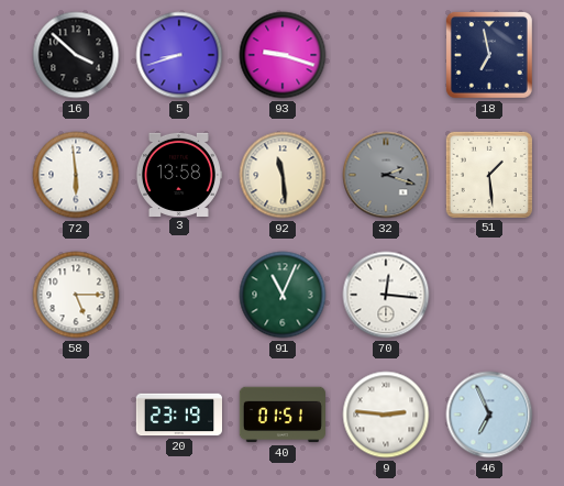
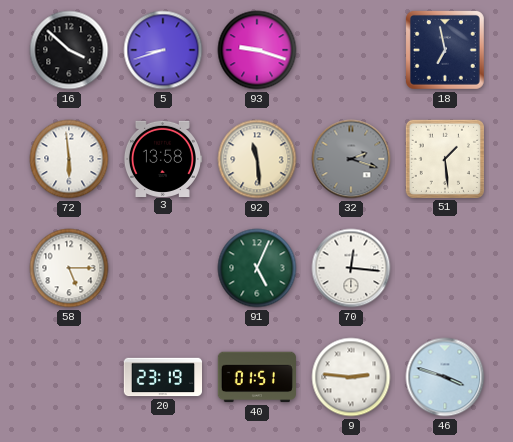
91: 11:04 -> 5:04
46: 6:56 -> 3:48
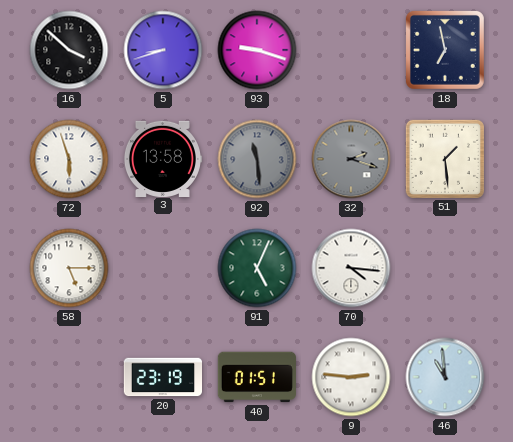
72: 5:59 -> 5:57
92 dial: cream -> grey
70: 12:16 -> 4:16
46: 3:48 -> 10:59
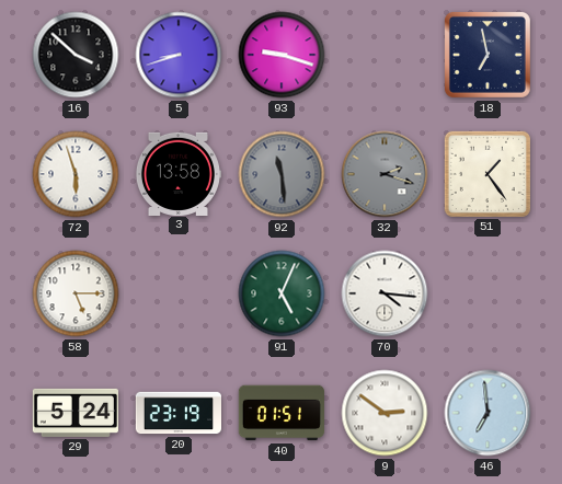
51: 1:29 -> 1:24
29: none -> 5:24
9: 2:46 -> 2:51
46: 10:59 -> 6:59
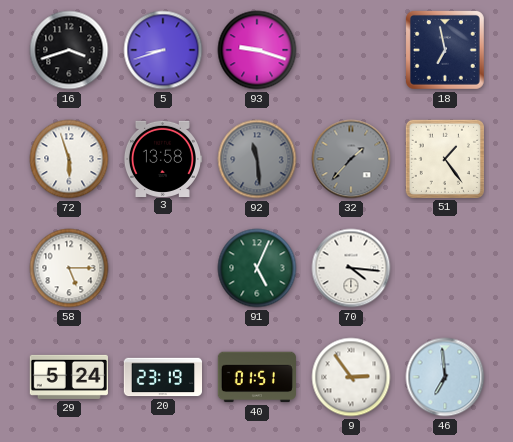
16: 3:52 -> 3:42
32: 2:18 -> 1:37
9: 2:51 -> 2:54
